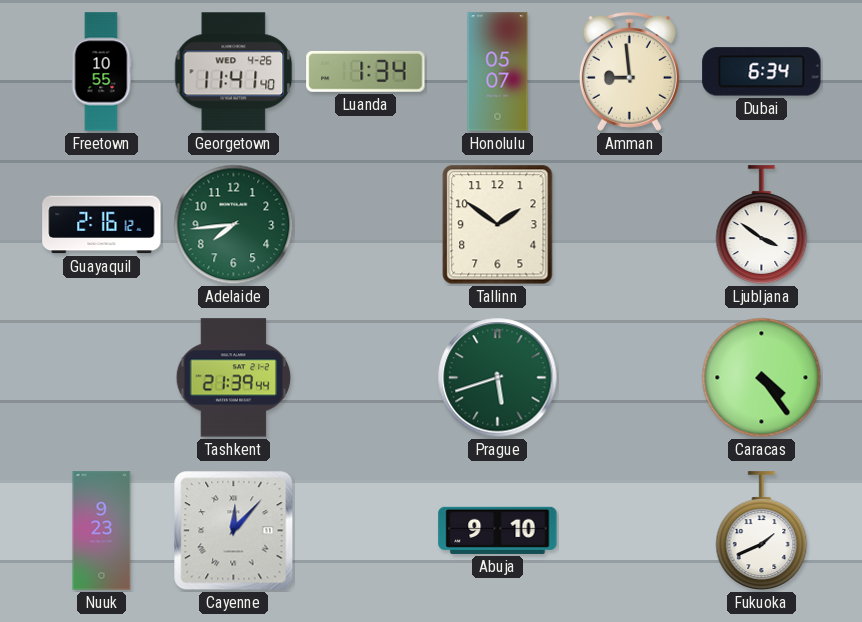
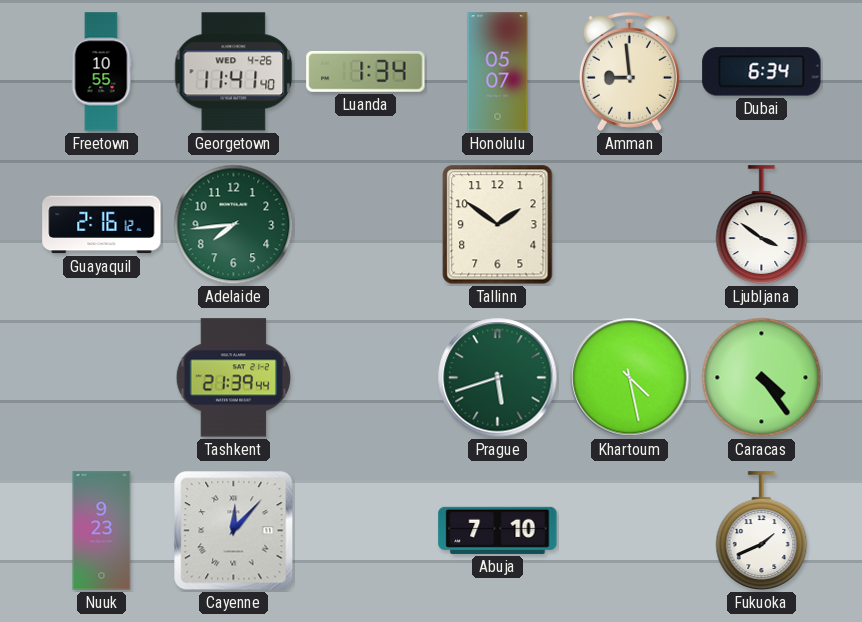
Khartoum: none -> 4:28
Abuja: 9:10 -> 7:10
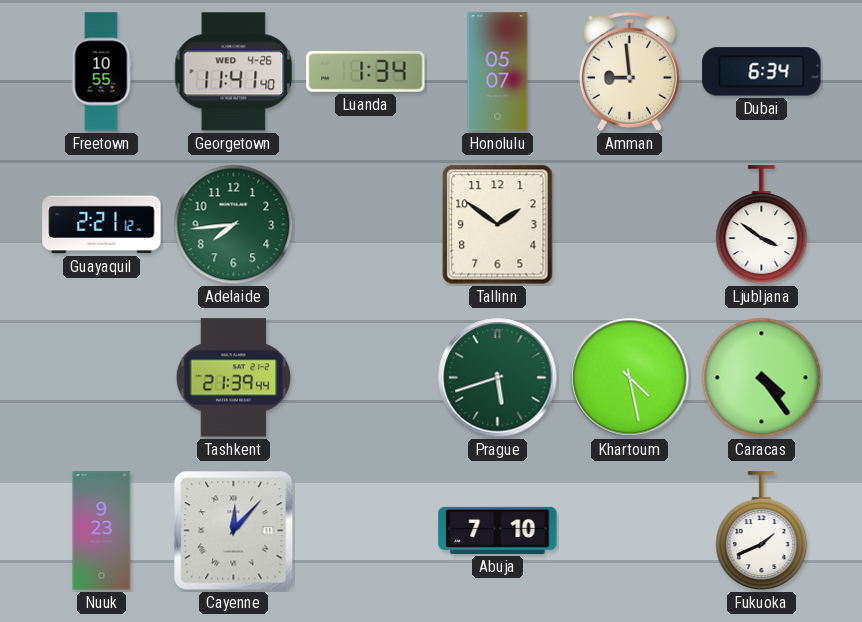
Guayaquil: 2:16 -> 2:21
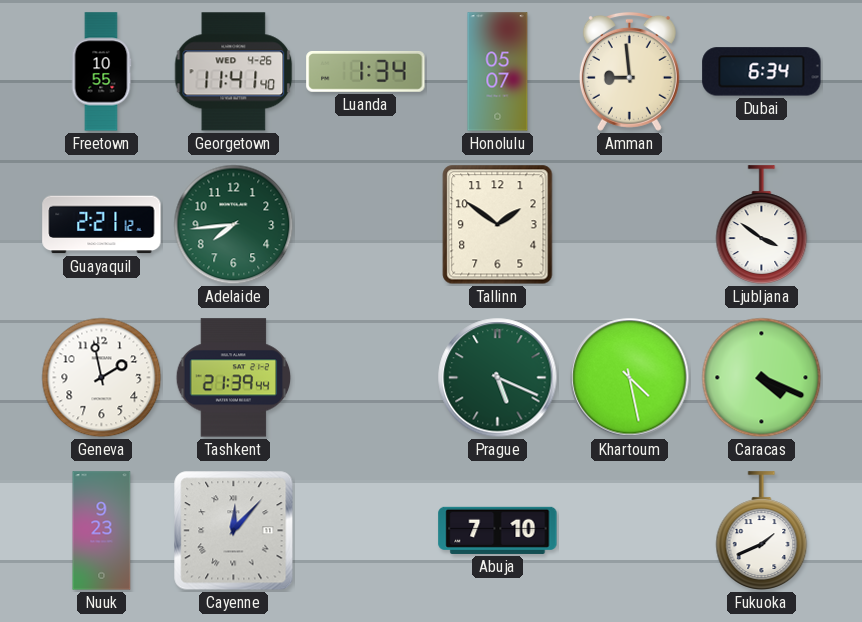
Geneva: none -> 1:58
Prague: 5:42 -> 5:19
Caracas: 4:24 -> 4:19
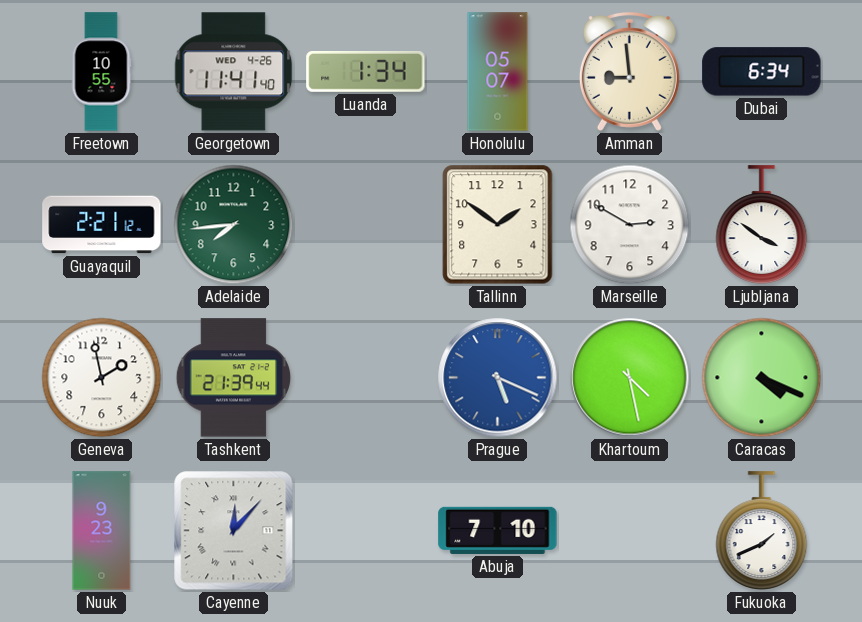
Marseille: none -> 2:50
Prague dial: green -> blue
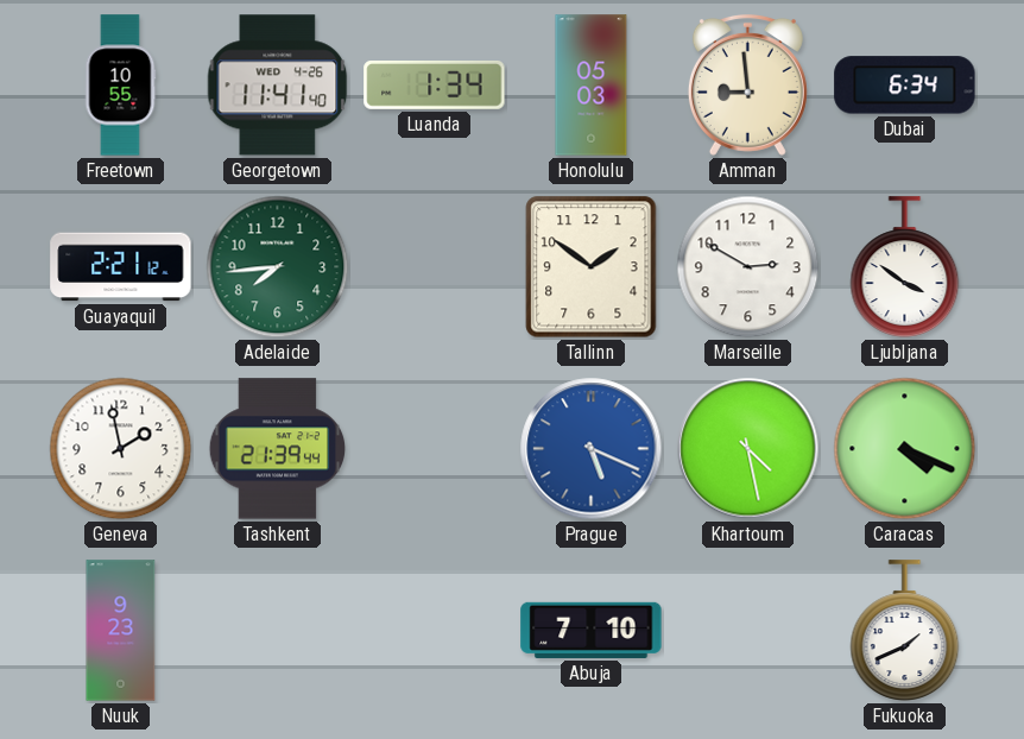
Honolulu: 05:07 -> 05:03
Cayenne: 12:07 -> none
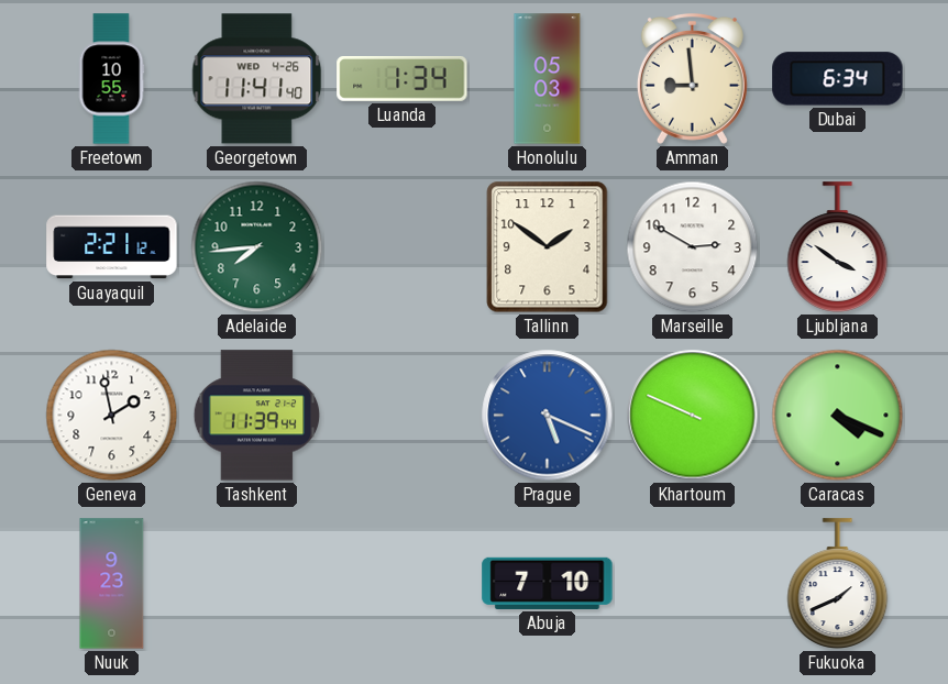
Tashkent: 21:39 -> 11:39
Khartoum: 4:28 -> 9:49
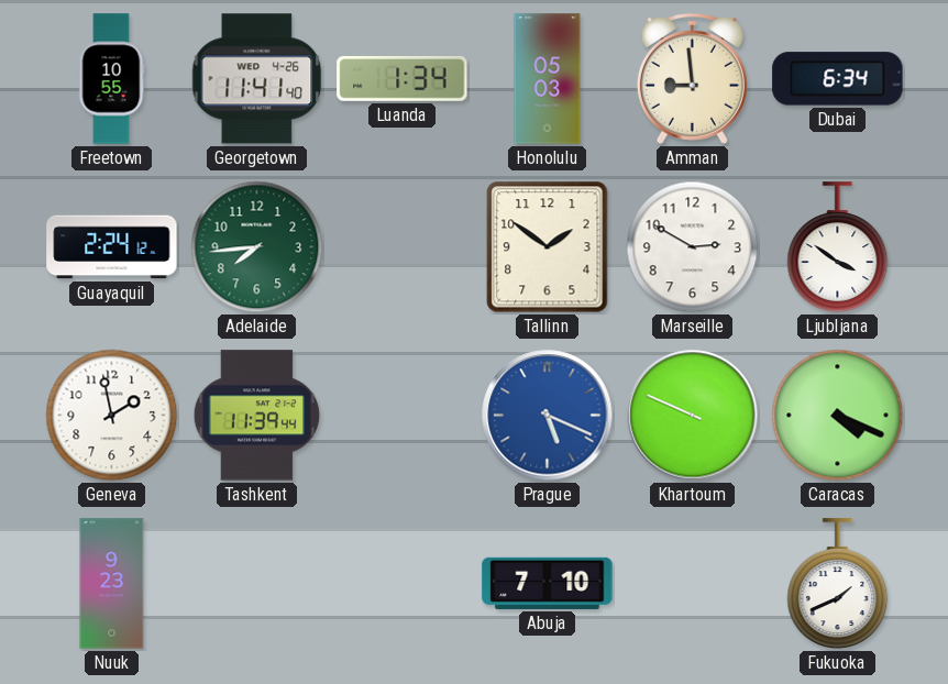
Guayaquil: 2:21 -> 2:24
